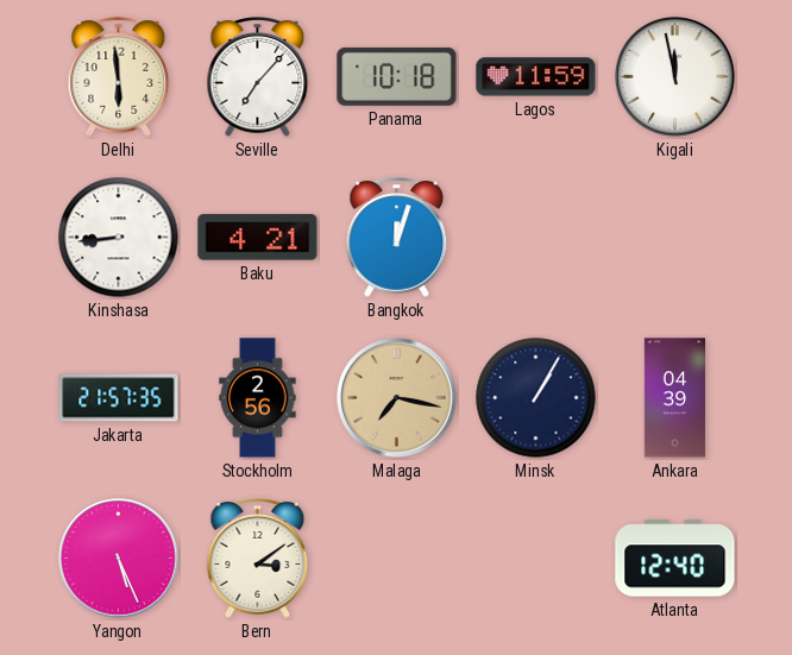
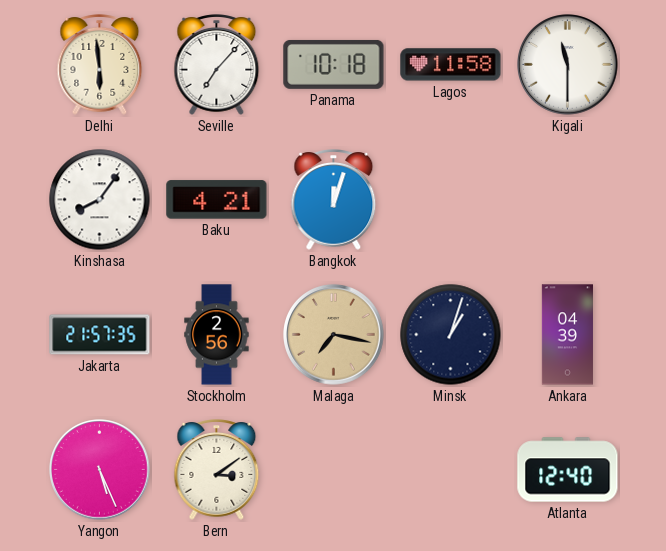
Lagos: 11:59 -> 11:58
Kigali: 11:58 -> 11:30
Kinshasa: 8:44 -> 8:06
Minsk: 1:05 -> 1:03
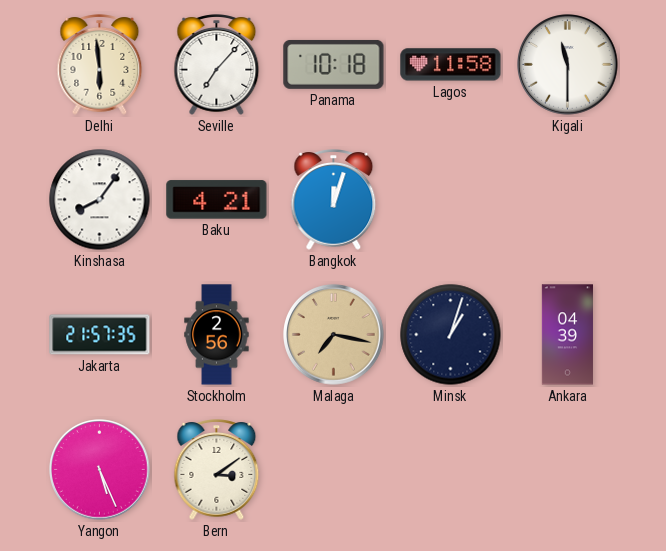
Atlanta: 12:40 -> none
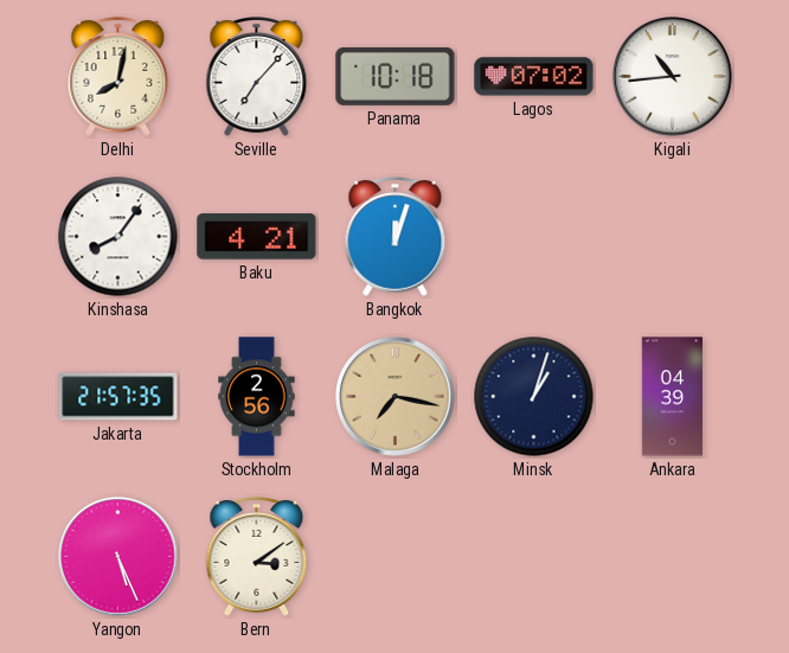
Delhi: 5:59 -> 8:02
Lagos: 11:58 -> 07:02
Kigali: 11:30 -> 10:44
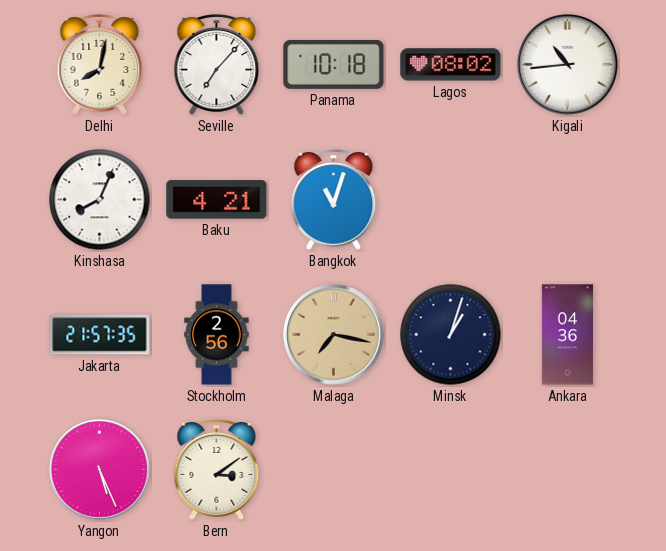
Lagos: 07:02 -> 08:02
Kinshasa: 8:06 -> 8:04
Bangkok: 12:03 -> 11:03
Ankara: 04:39 -> 04:36
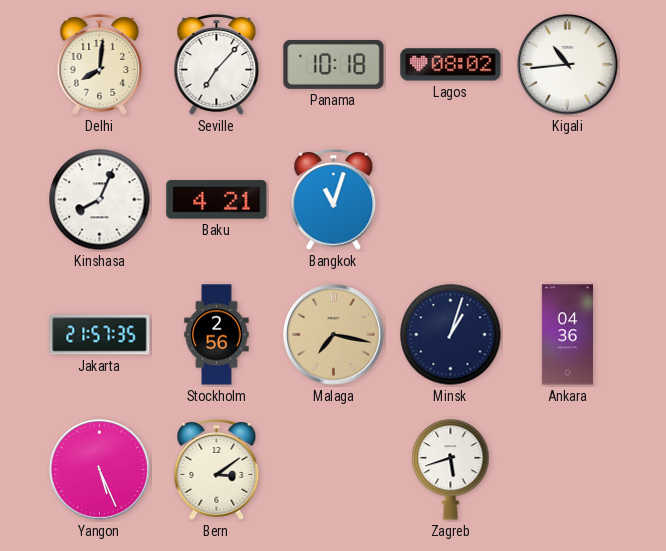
Delhi: 8:02 -> 8:01
Zagreb: none -> 5:42
